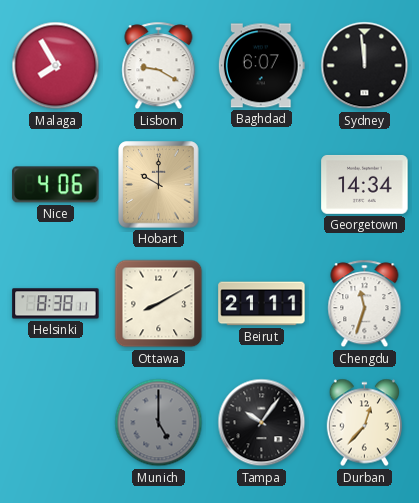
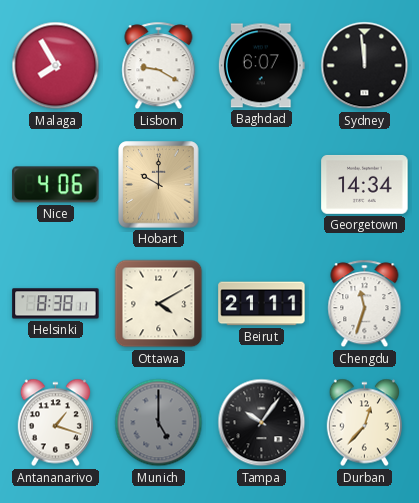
Ottawa: 8:10 -> 4:10
Antananarivo: none -> 1:18
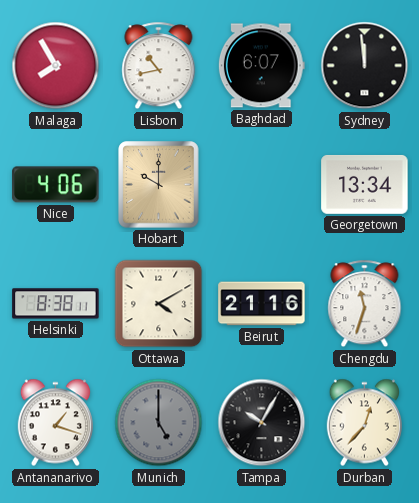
Lisbon: 9:20 -> 10:43
Georgetown: 14:34 -> 13:34
Beirut: 21:11 -> 21:16
Tampa: 10:06 -> 10:05
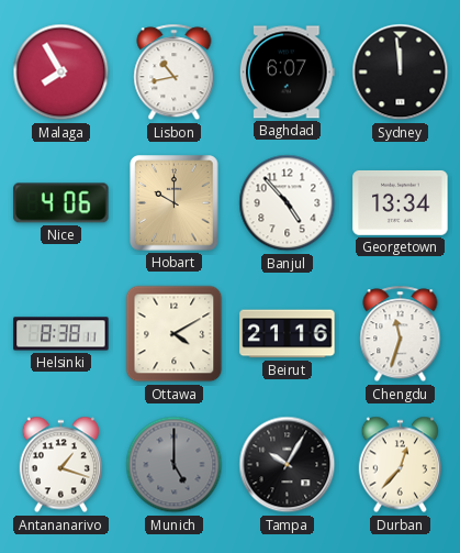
Banjul: none -> 4:53
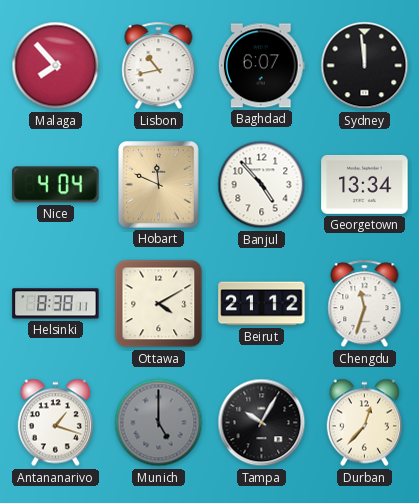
Malaga: 7:55 -> 7:53
Nice: 4:06 -> 4:04
Hobart: 10:00 -> 11:49
Beirut: 21:16 -> 21:12
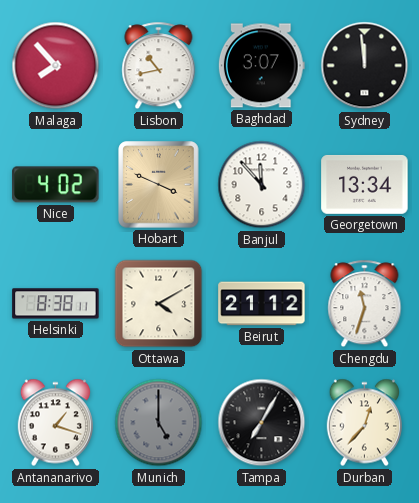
Baghdad: 6:07 -> 3:07
Nice: 4:04 -> 4:02
Hobart: 11:49 -> 3:49
Banjul: 4:53 -> 11:53
Tampa: 10:05 -> 7:05
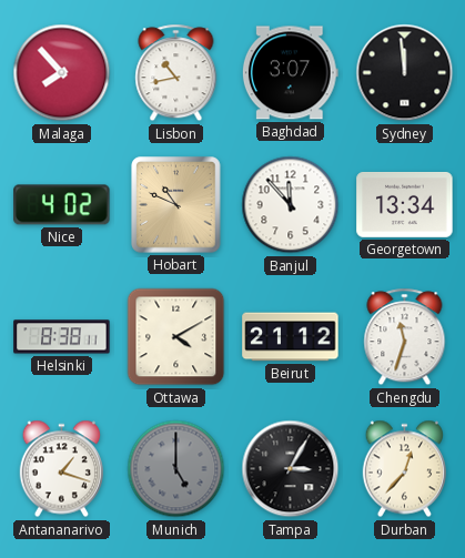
Hobart: 3:49 -> 10:49
Tampa: 7:05 -> 3:05
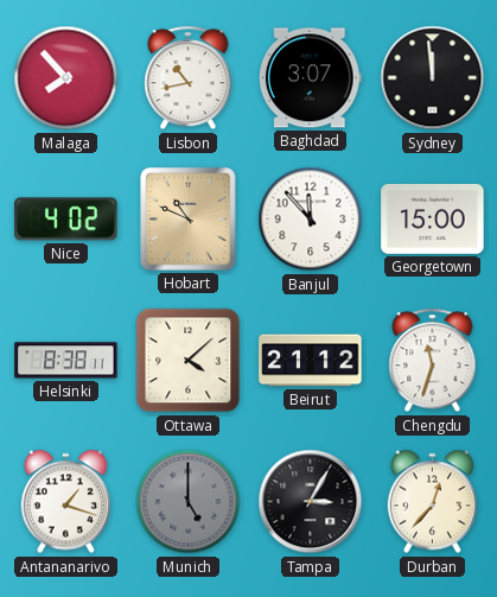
Georgetown: 13:34 -> 15:00
Ottawa: 4:10 -> 4:08
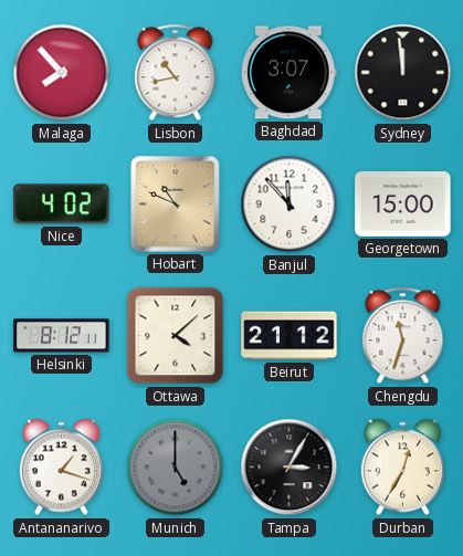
Helsinki: 8:38 -> 8:12
Durban: 12:37 -> 12:35
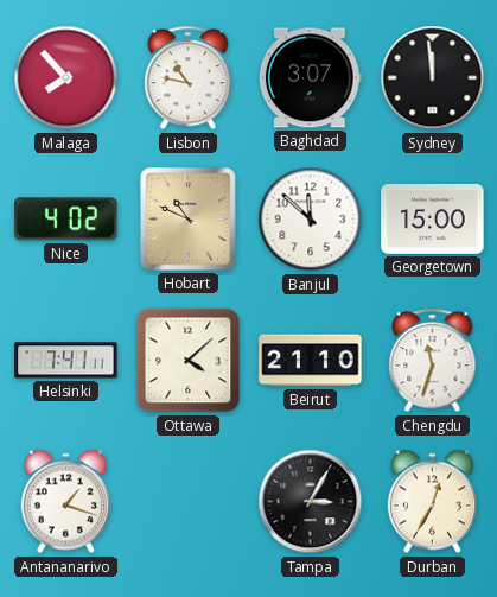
Lisbon: 10:43 -> 10:47
Banjul: 11:53 -> 11:52
Helsinki: 8:12 -> 7:41
Beirut: 21:12 -> 21:10
Munich: 5:00 -> none
